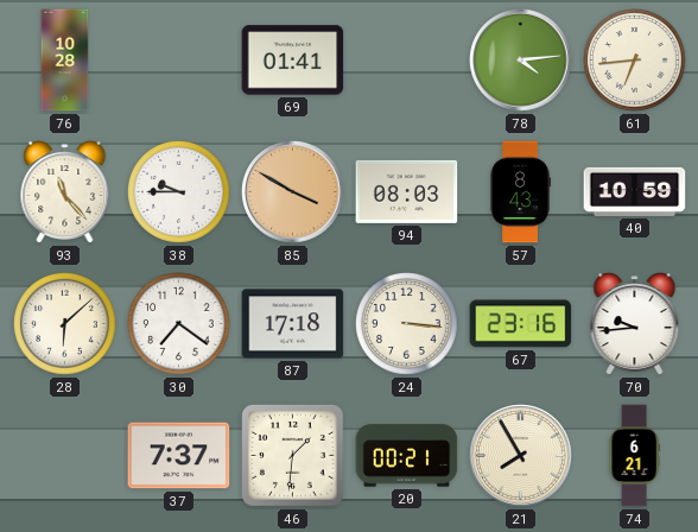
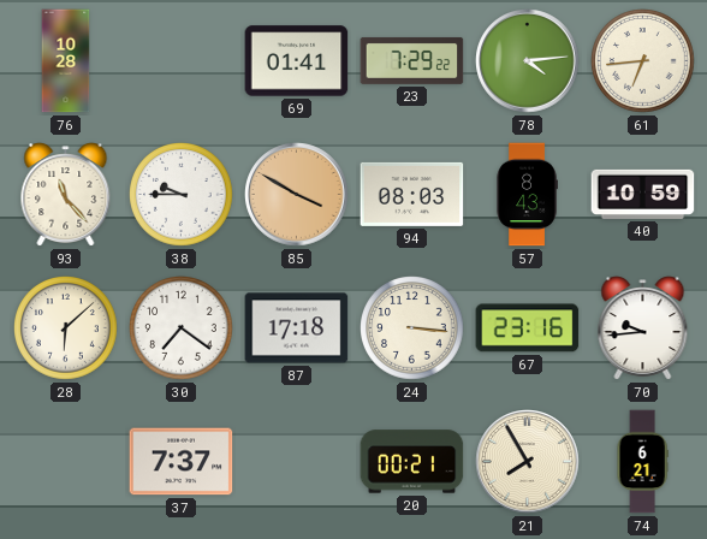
23: none -> 7:29
46: 1:31 -> none
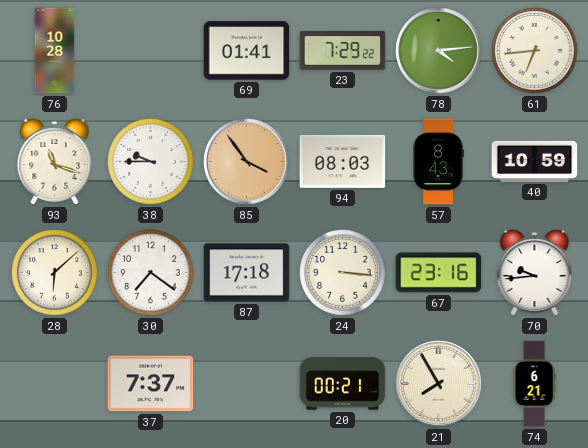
93: 11:23 -> 11:18
85: 3:50 -> 3:54
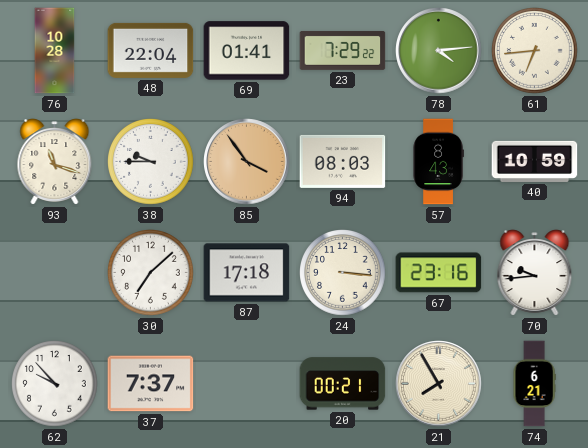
48: none -> 22:04
28: 6:08 -> none
30: 7:21 -> 7:08
62: none -> 9:53
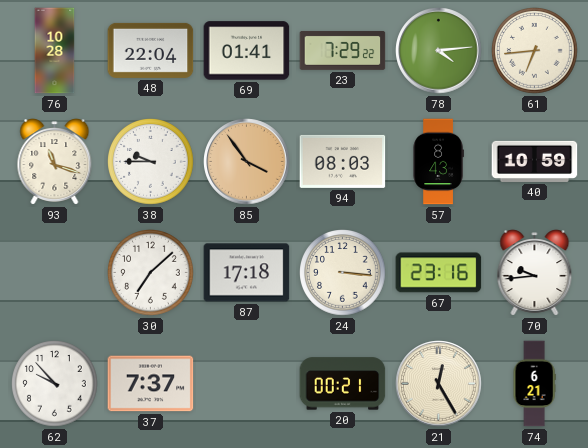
21: 7:55 -> 12:25
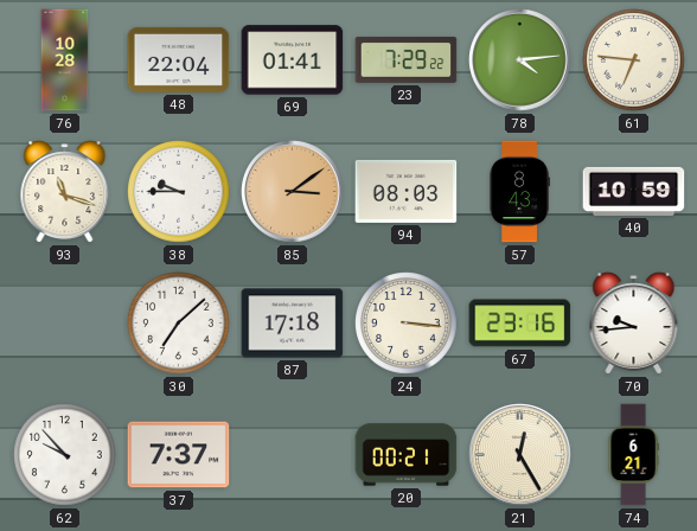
61: 6:44 -> 6:46
85: 3:54 -> 3:09
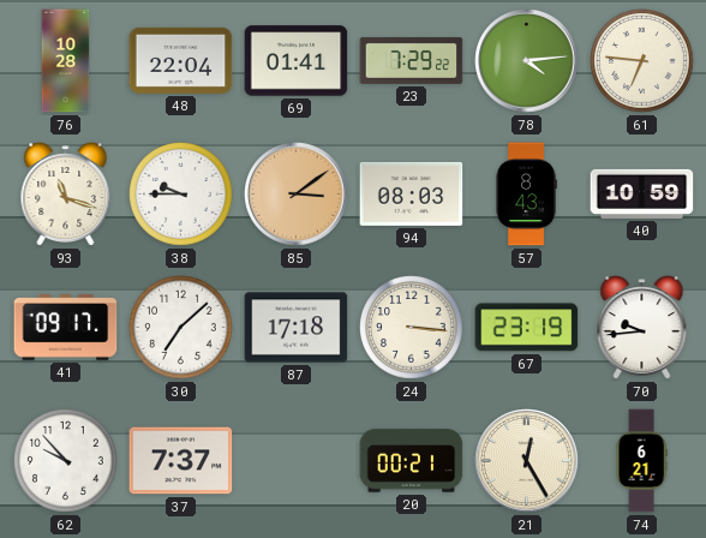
41: none -> 09:17
67: 23:16 -> 23:19
